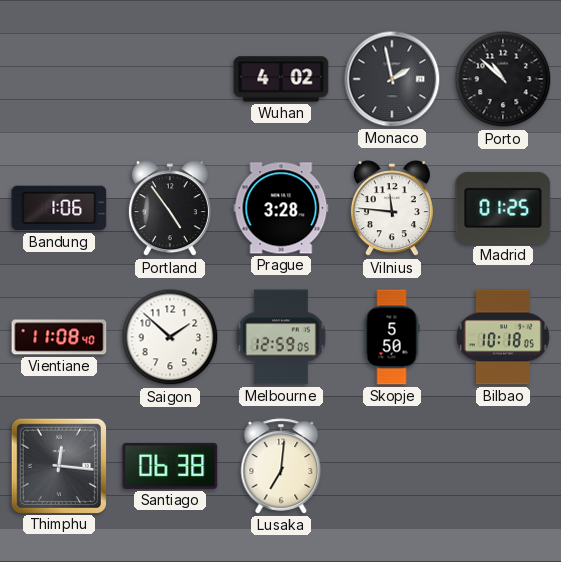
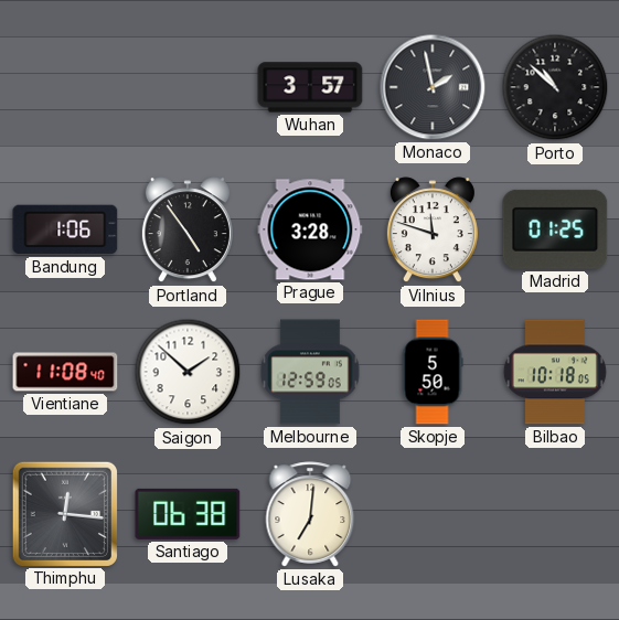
Wuhan: 4:02 -> 3:57
Vilnius: 11:46 -> 11:48
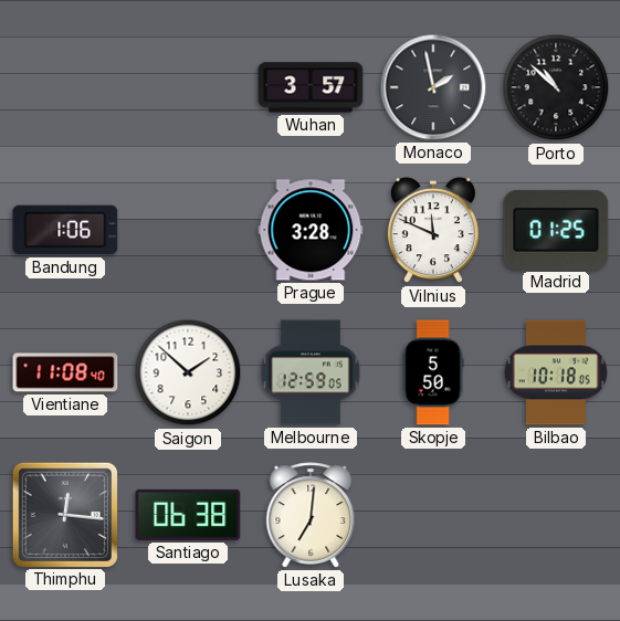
Portland: 4:54 -> none
Vilnius: 11:48 -> 11:49
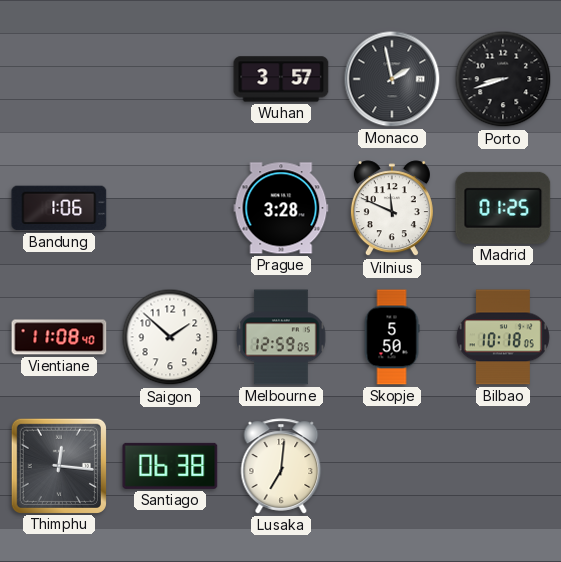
Porto: 10:52 -> 8:42
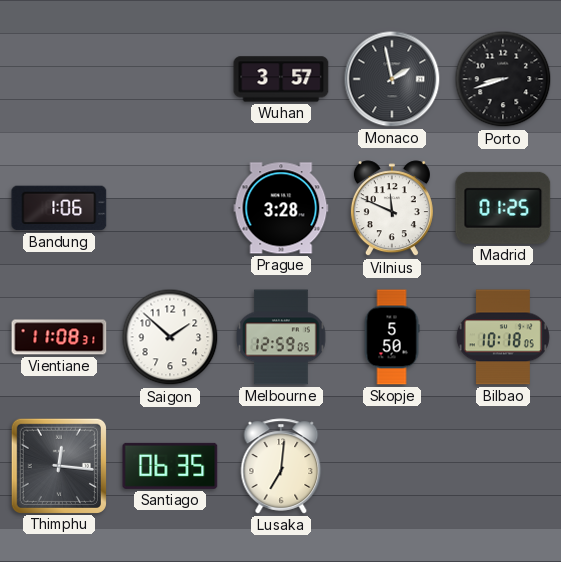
Vientiane: 11:08:40 -> 11:08:31
Santiago: 06:38 -> 06:35
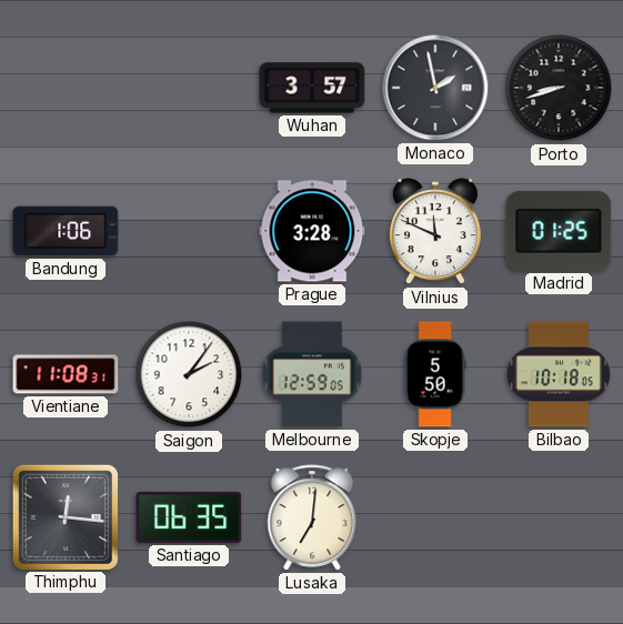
Saigon: 1:52 -> 2:06
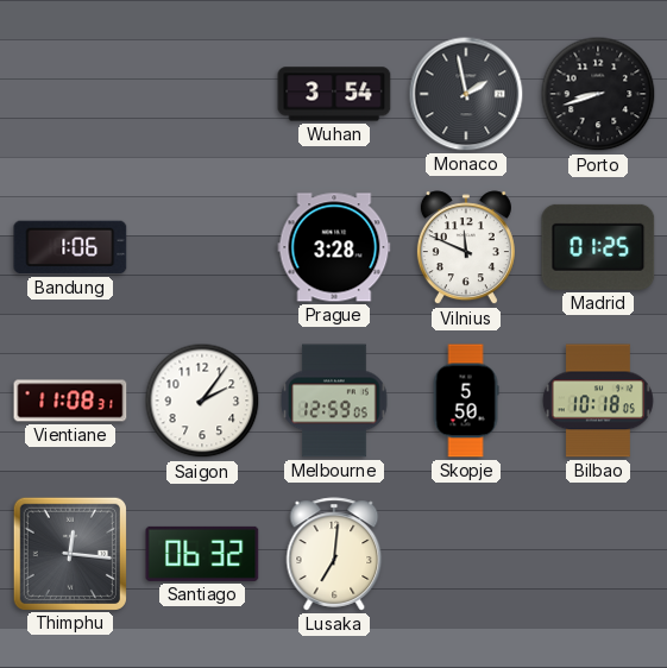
Wuhan: 3:57 -> 3:54
Santiago: 06:35 -> 06:32
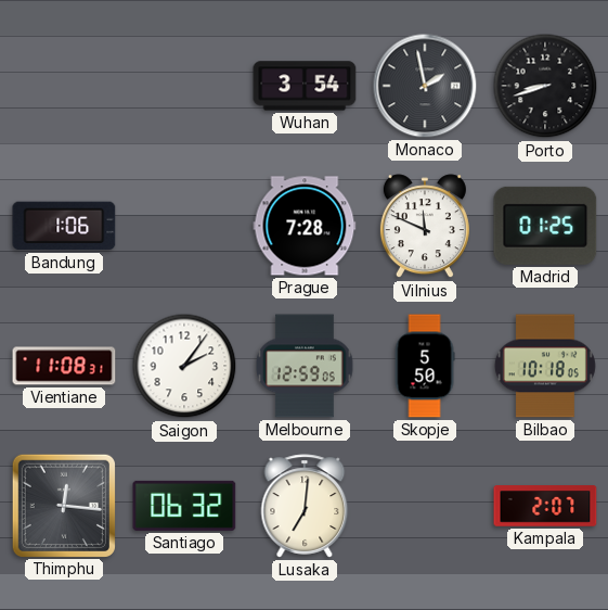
Prague: 3:28 -> 7:28
Kampala: none -> 2:07
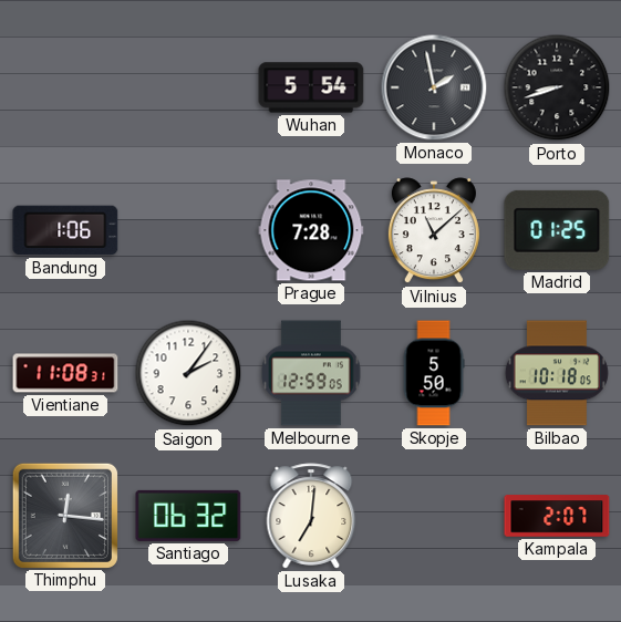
Wuhan: 3:54 -> 5:54
Vilnius: 11:49 -> 11:08
